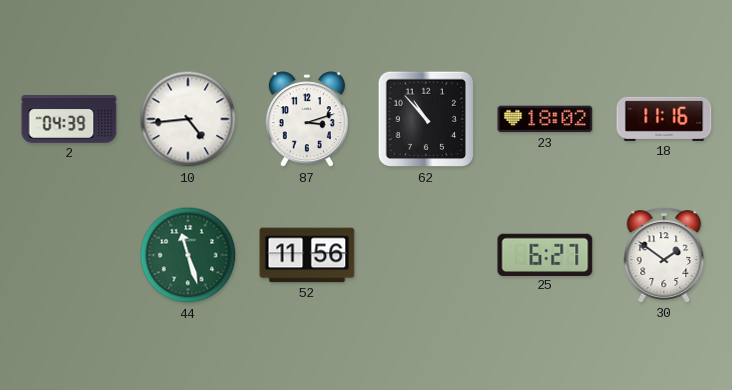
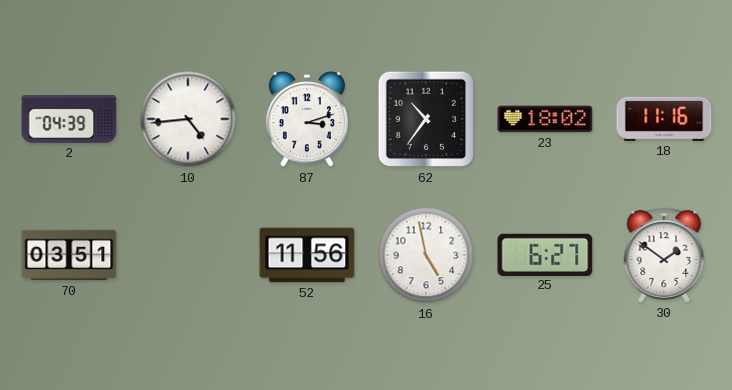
62: 10:53 -> 10:36
70: none -> 03:51
44: 11:27 -> none
16: none -> 4:58
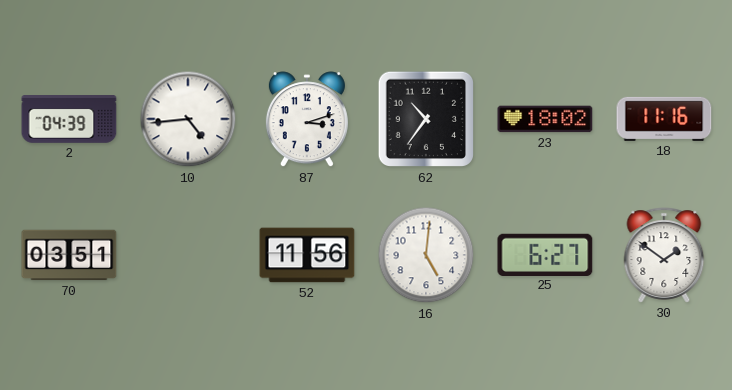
16: 4:58 -> 5:01
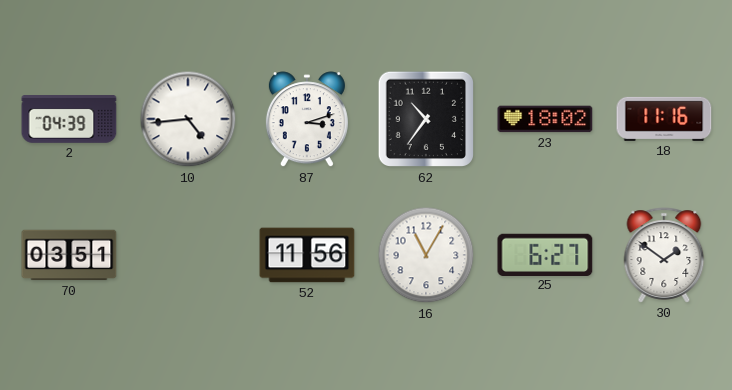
16: 5:01 -> 11:05
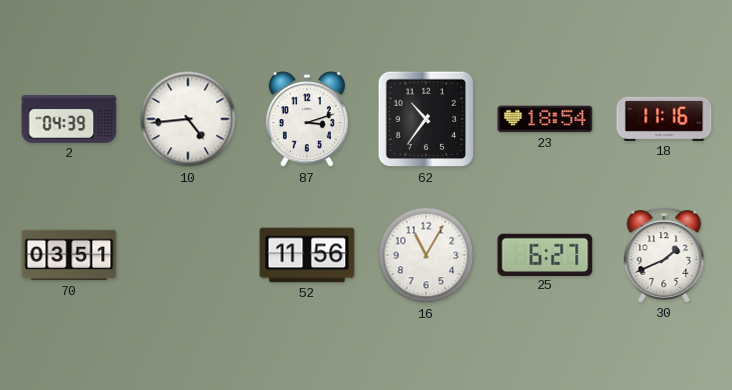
23: 18:02 -> 18:54
30: 1:51 -> 1:41
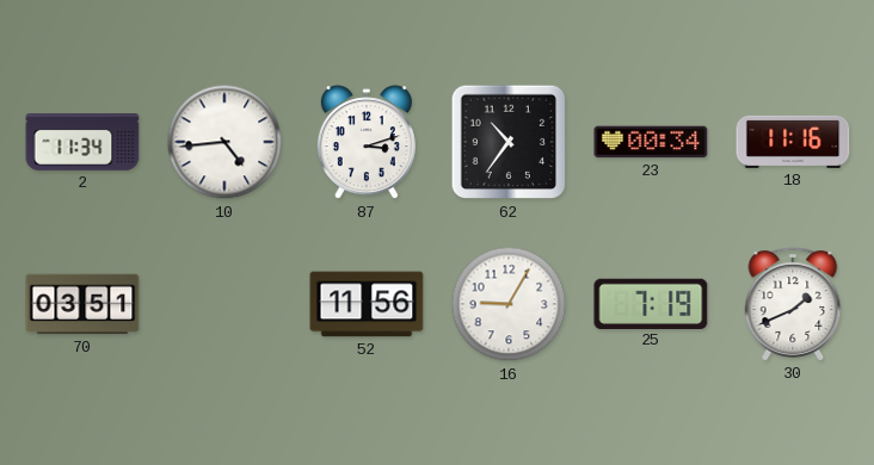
2: 04:39 -> 11:34
23: 18:54 -> 00:34
16: 11:05 -> 9:05
25: 6:27 -> 7:19
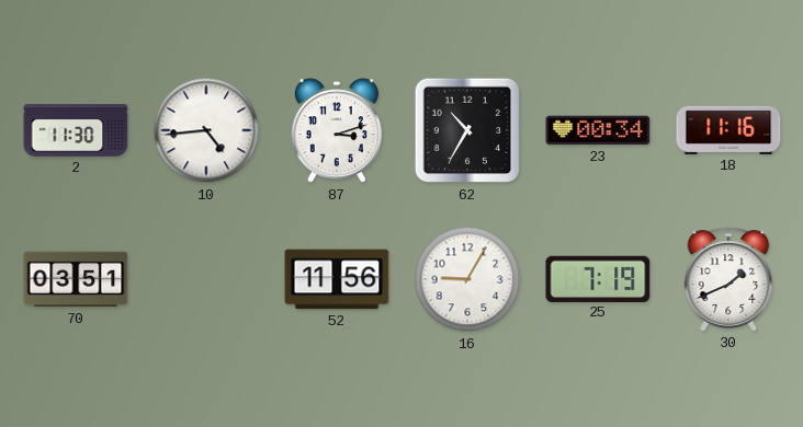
2: 11:34 -> 11:30
62: 10:36 -> 10:35
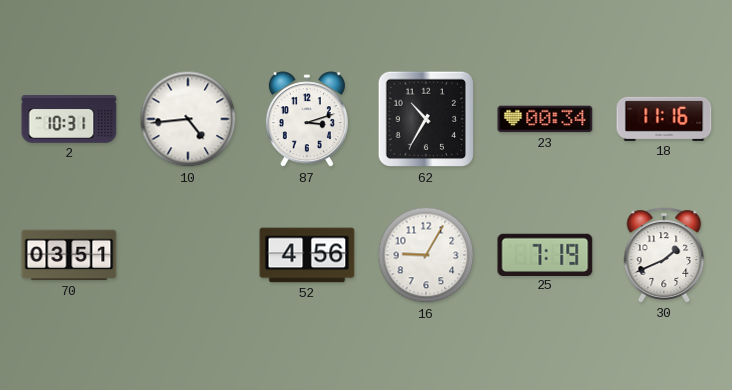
2: 11:30 -> 10:31
52: 11:56 -> 4:56
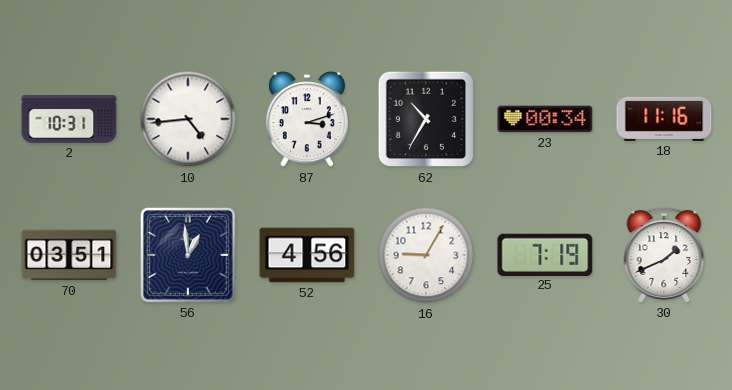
56: none -> 12:59
